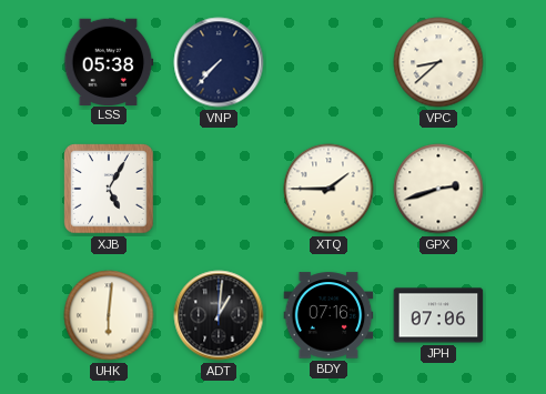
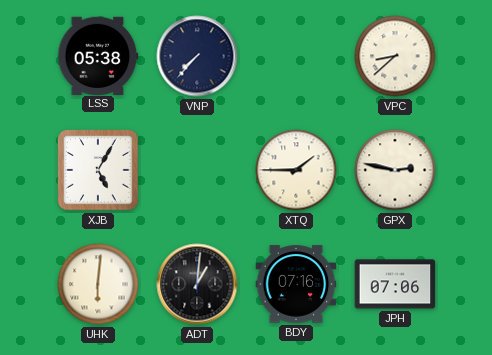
GPX: 2:42 -> 2:47
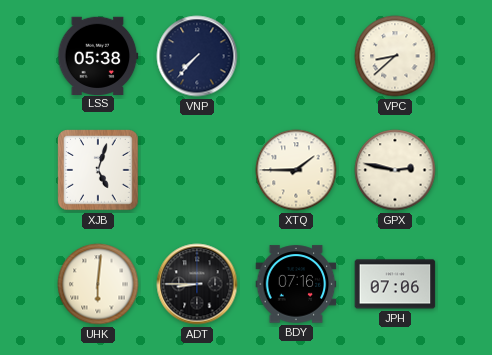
XJB: 5:05 -> 5:03
ADT: 1:01 -> 8:45
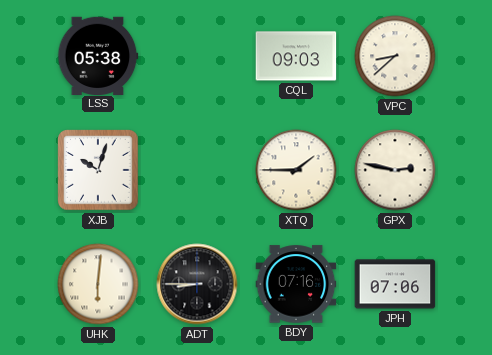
VNP: 7:37 -> none
CQL: none -> 09:03
XJB: 5:03 -> 10:03
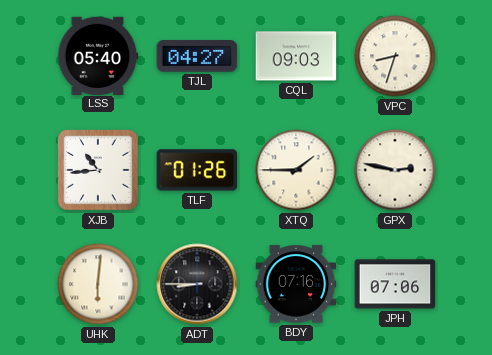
LSS: 05:38 -> 05:40
TJL: none -> 04:27
VPC: 8:38 -> 8:33
XJB: 10:03 -> 10:44
TLF: none -> 01:26
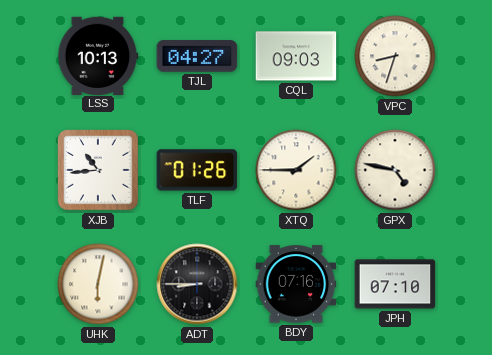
LSS: 05:40 -> 10:13
GPX: 2:47 -> 4:47
UHK: 6:01 -> 6:02
JPH: 07:06 -> 07:10
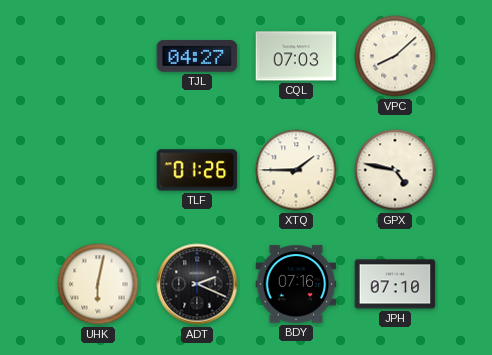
LSS: 10:13 -> none
CQL: 09:03 -> 07:03
VPC: 8:33 -> 8:08
XJB: 10:44 -> none
ADT: 8:45 -> 2:19
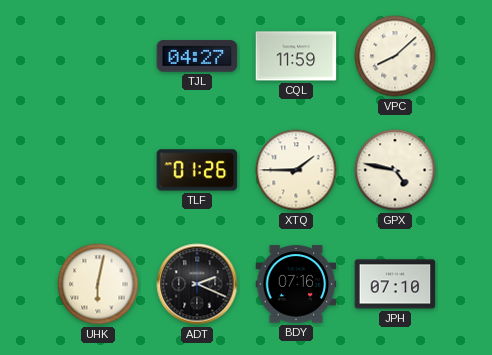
CQL: 07:03 -> 11:59
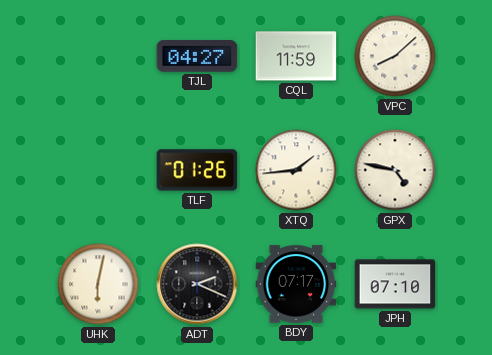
XTQ: 1:45 -> 1:44
BDY: 07:16 -> 07:17
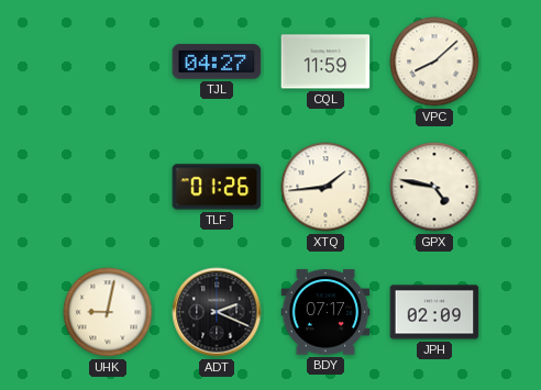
UHK: 6:02 -> 9:02
JPH: 07:10 -> 02:09
